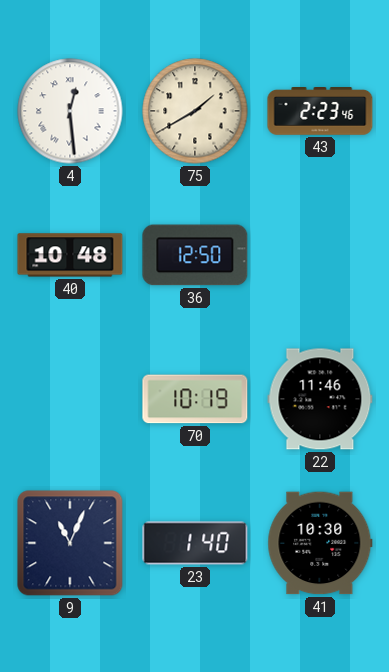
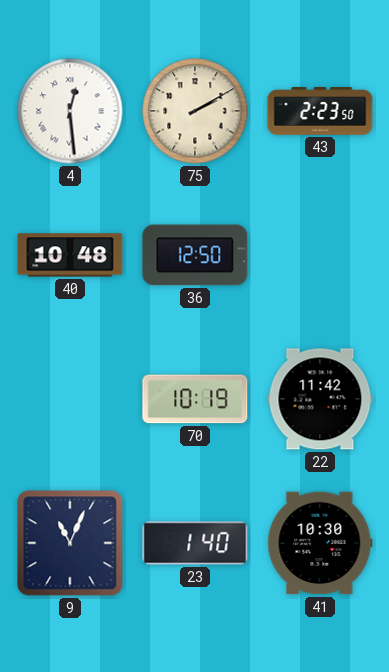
75: 1:40 -> 2:10
43: 2:23:46 -> 2:23:50
22: 11:46 -> 11:42
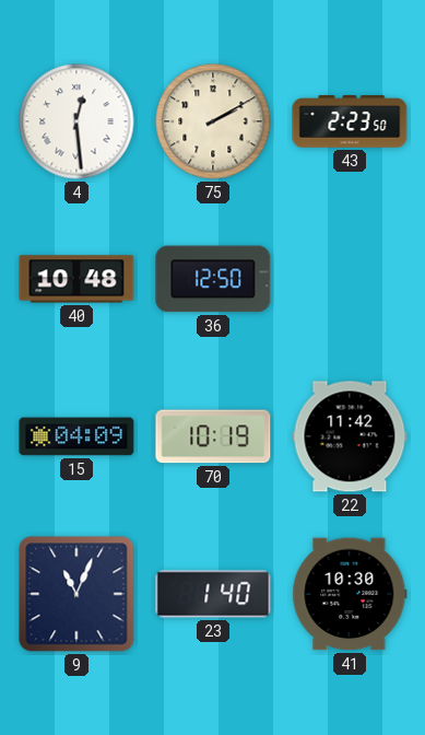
15: none -> 04:09
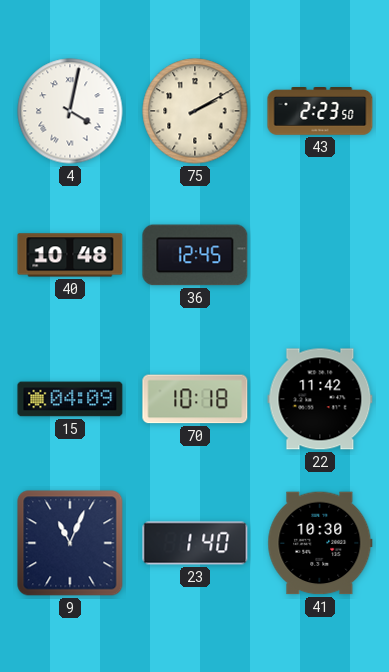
4: 12:29 -> 4:02
36: 12:50 -> 12:45
70: 10:19 -> 10:18
